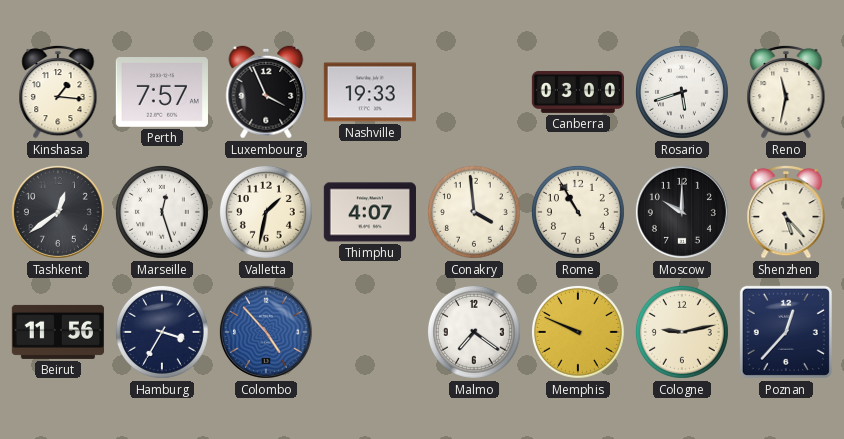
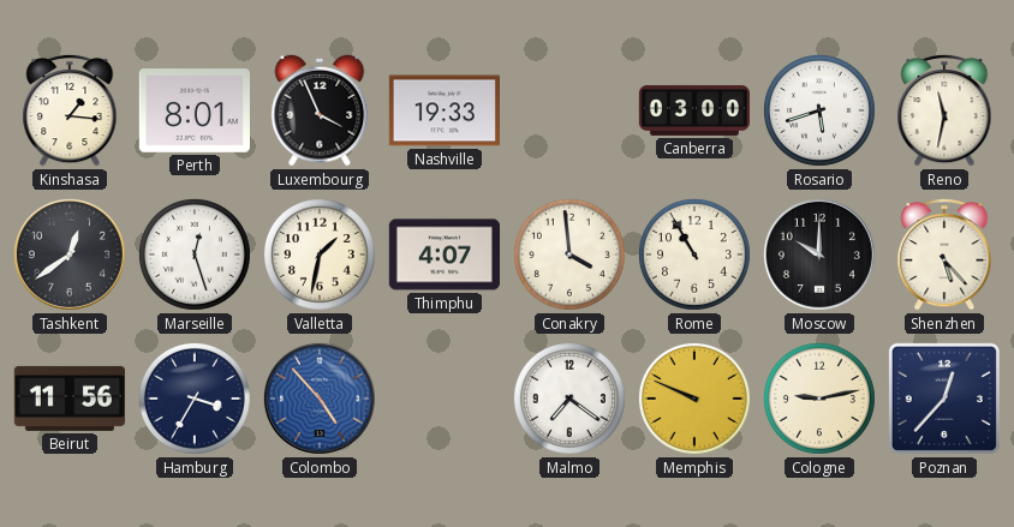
Perth: 7:57 -> 8:01
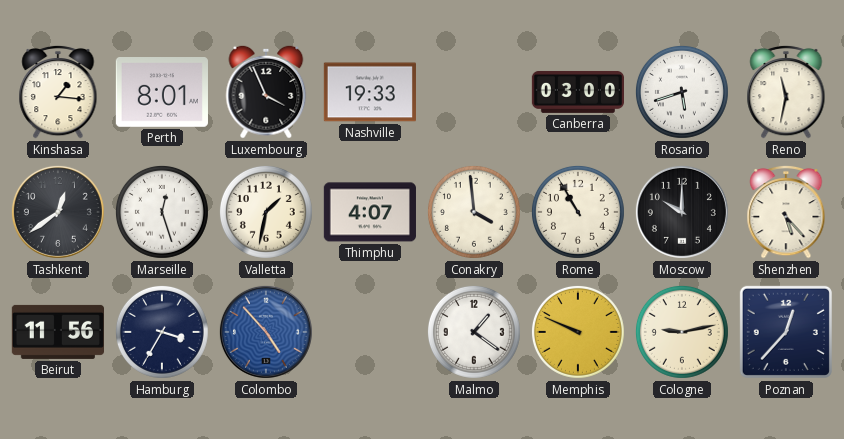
Malmo: 7:21 -> 1:21
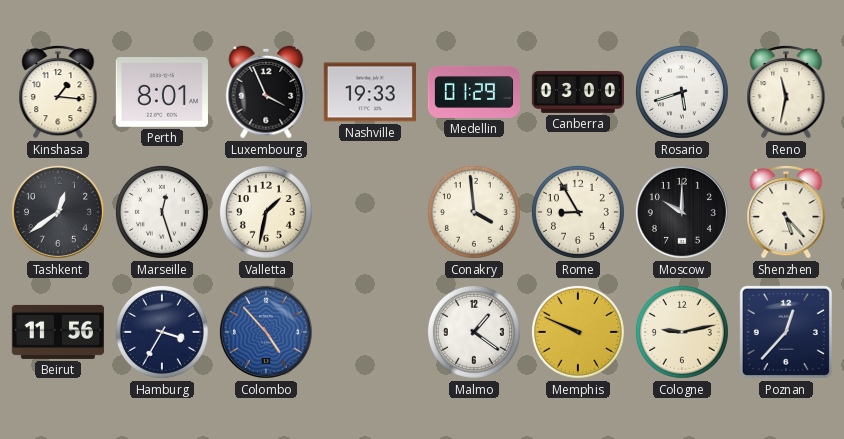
Medellin: none -> 01:29
Thimphu: 4:07 -> none
Rome: 10:55 -> 8:55
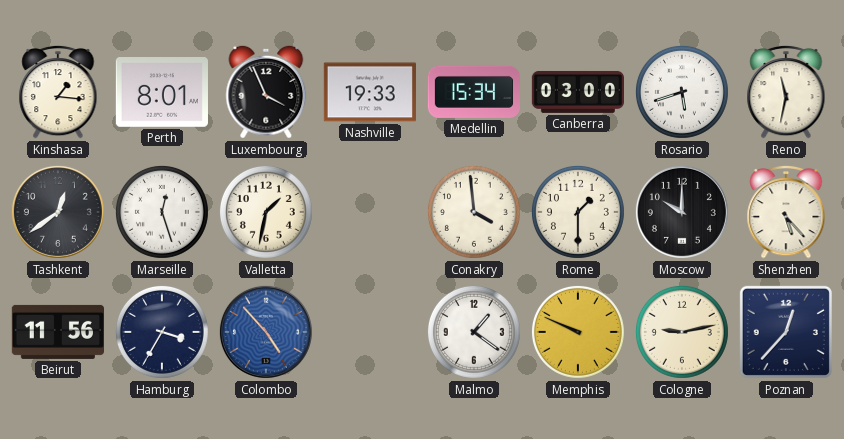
Medellin: 01:29 -> 15:34
Rome: 8:55 -> 1:30
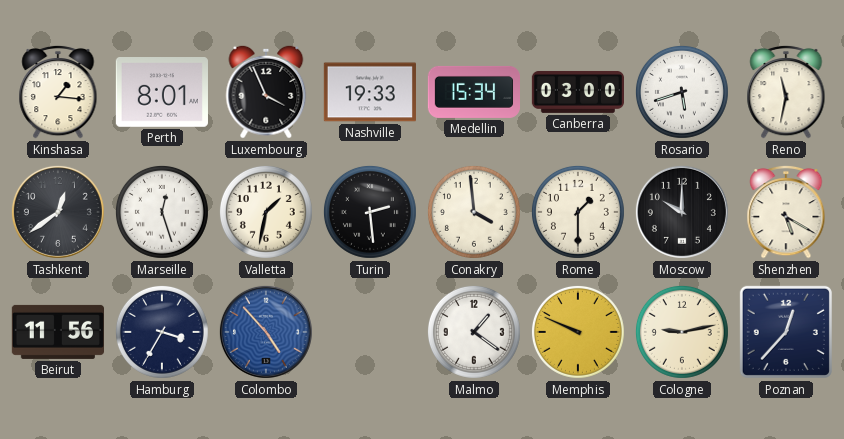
Turin: none -> 2:29
Shenzhen: 5:23 -> 5:20
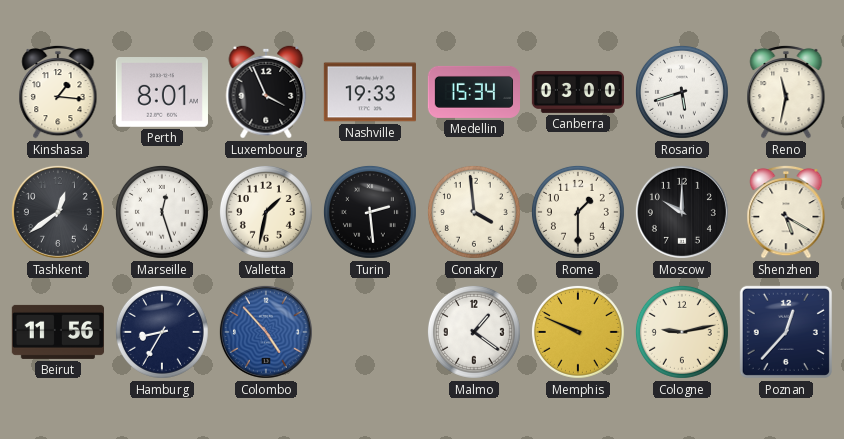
Hamburg: 3:35 -> 8:35
